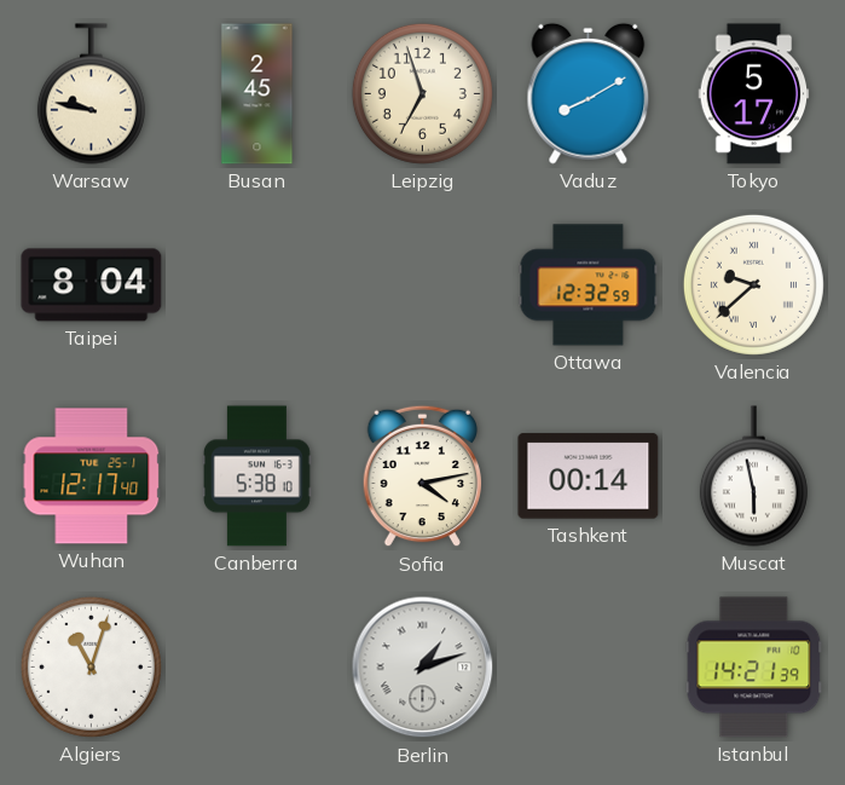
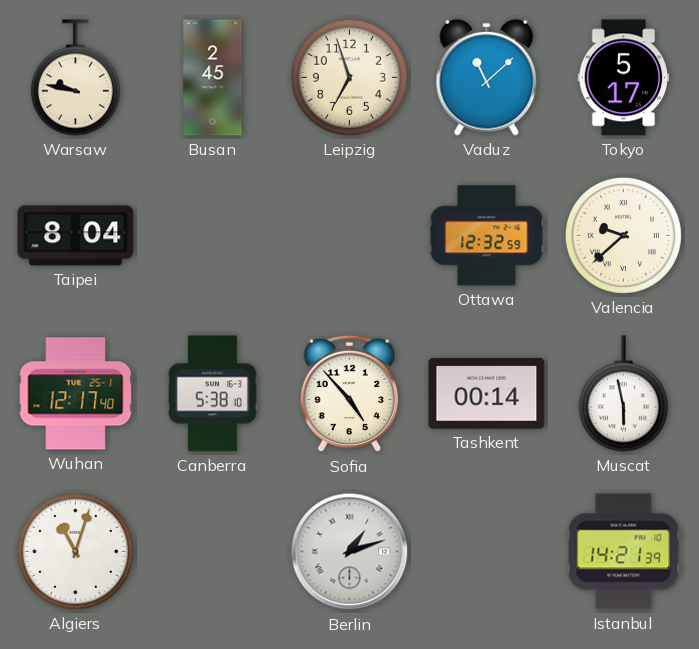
Vaduz: 8:10 -> 11:08
Sofia: 4:13 -> 4:53
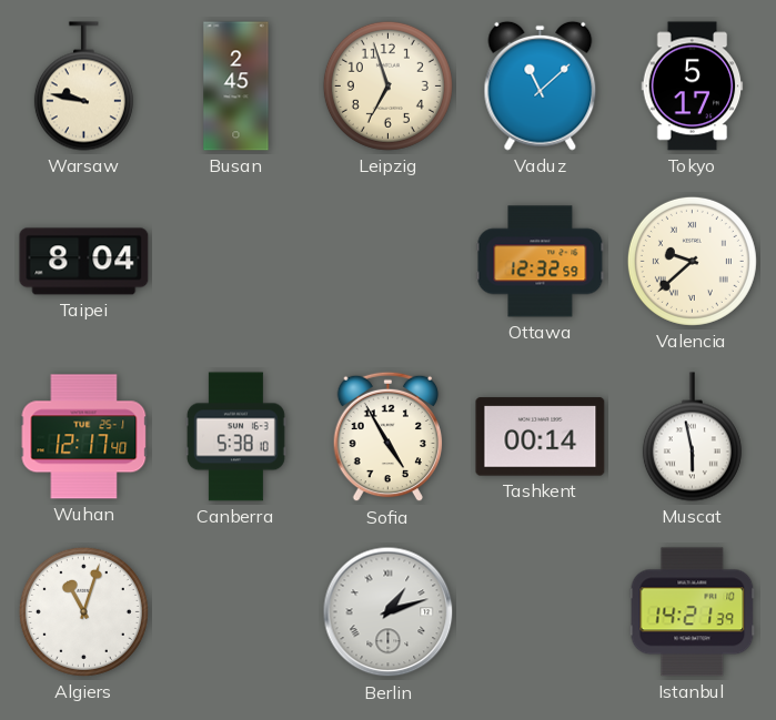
Sofia: 4:53 -> 4:55
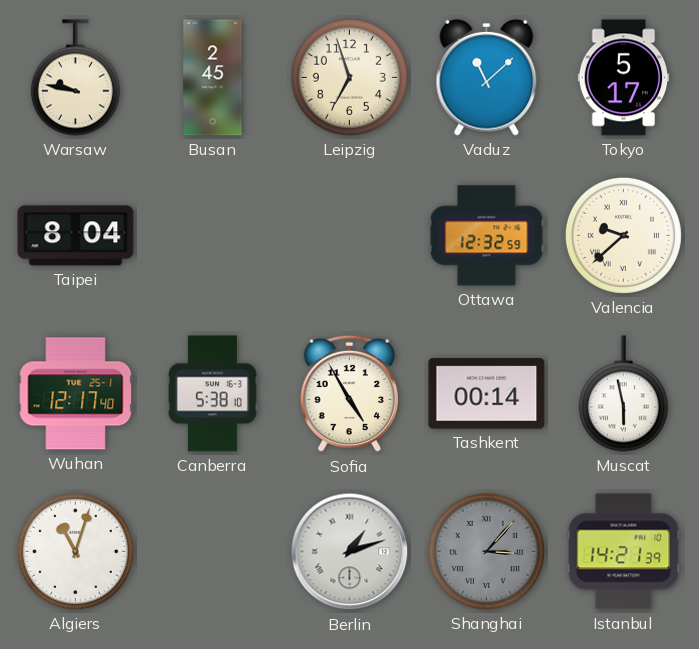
Shanghai: none -> 3:07
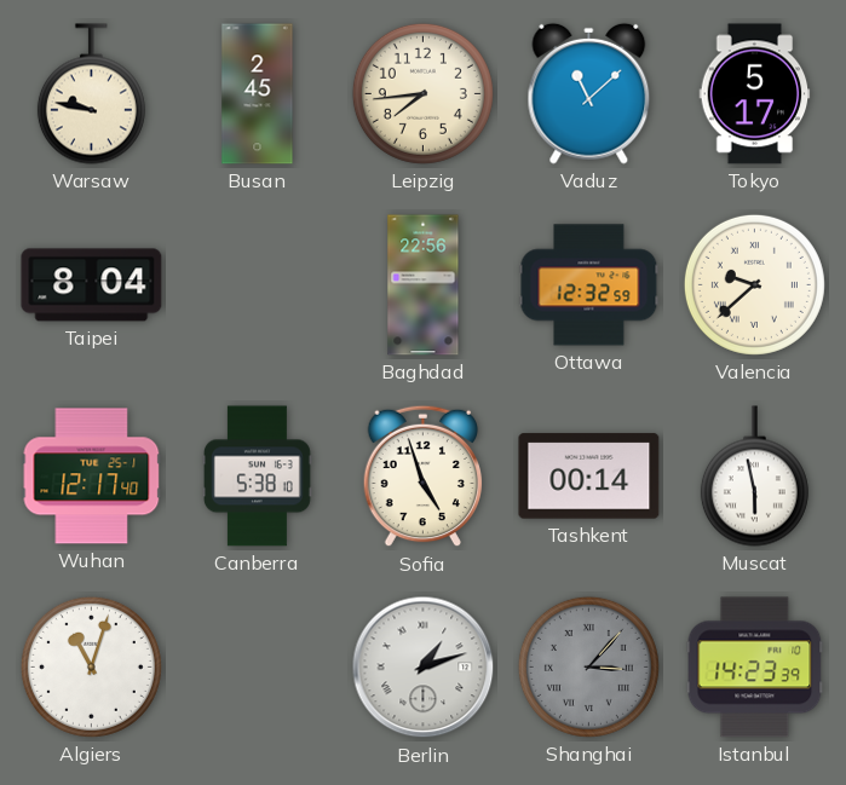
Leipzig: 6:57 -> 7:44
Baghdad: none -> 22:56
Sofia: 4:55 -> 4:57
Istanbul: 14:21 -> 14:23
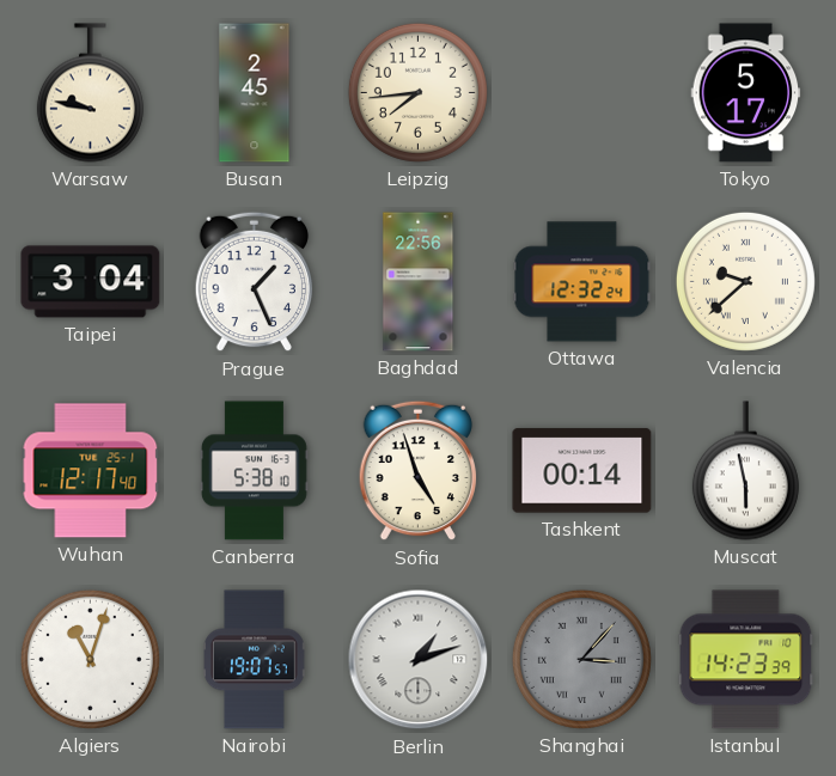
Vaduz: 11:08 -> none
Taipei: 8:04 -> 3:04
Prague: none -> 1:26
Ottawa: 12:32:59 -> 12:32:24
Nairobi: none -> 19:07
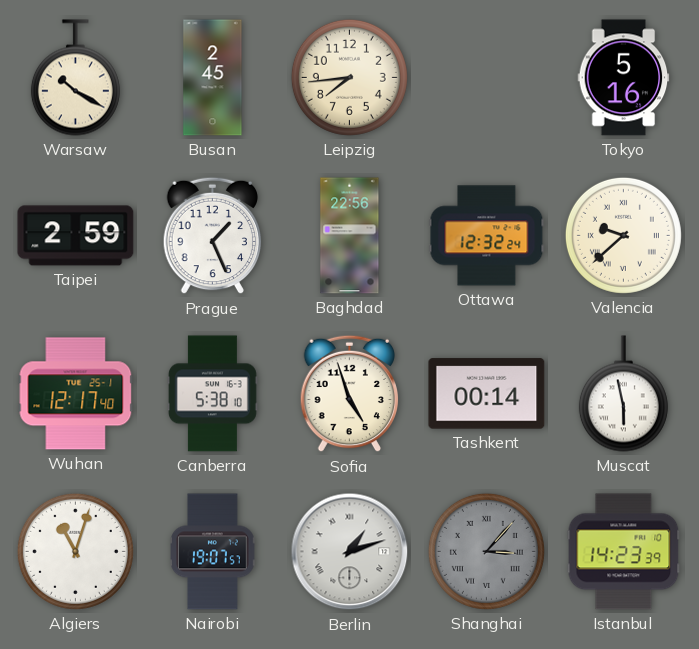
Warsaw: 9:47 -> 10:20
Tokyo: 5:17 -> 5:16
Taipei: 3:04 -> 2:59
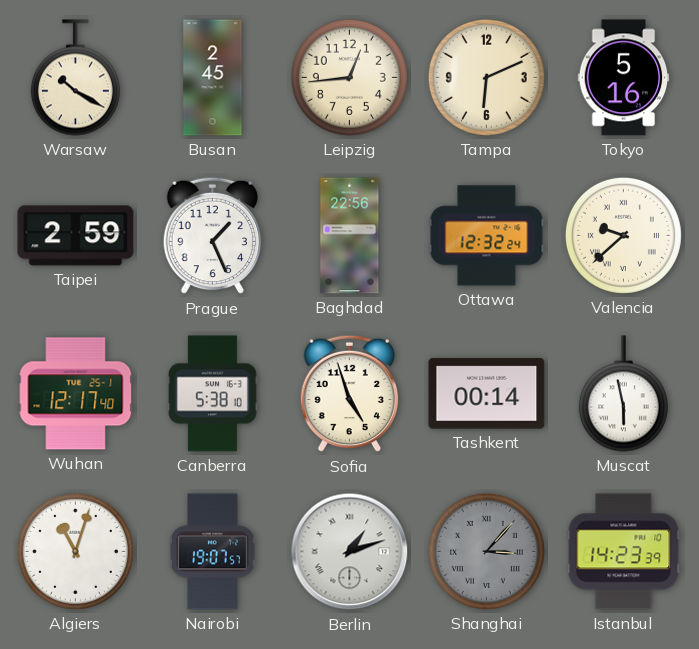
Leipzig: 7:44 -> 12:44
Tampa: none -> 6:11
